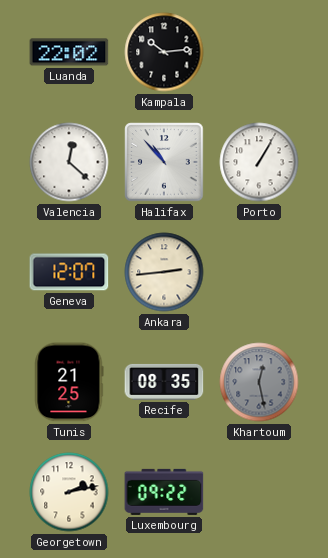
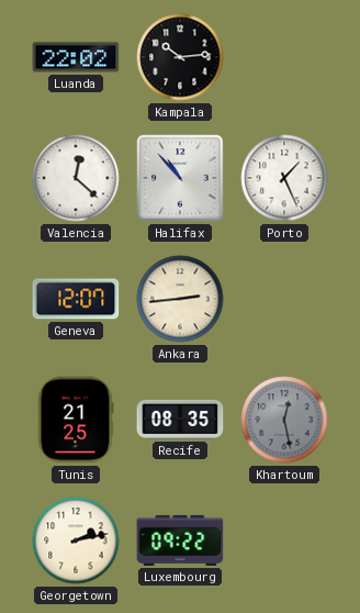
Porto: 1:05 -> 1:26
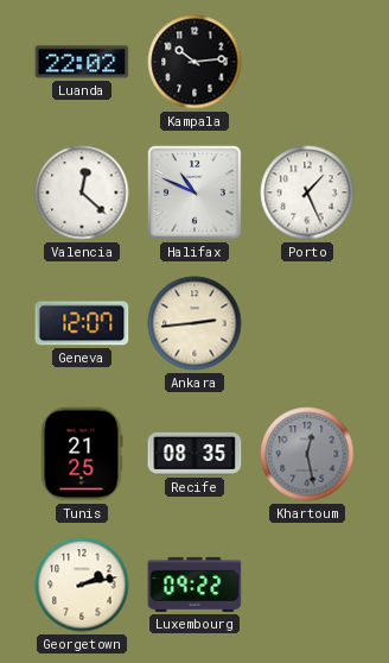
Halifax: 10:53 -> 10:49
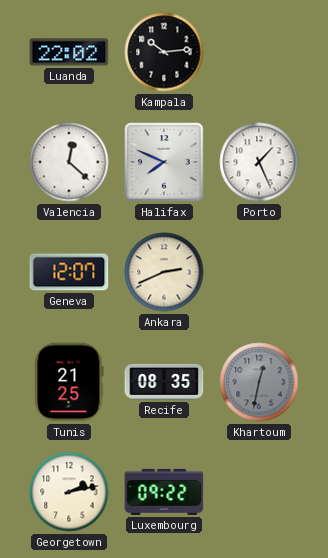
Halifax: 10:49 -> 7:49
Ankara: 2:44 -> 2:41
Khartoum: 12:28 -> 12:32
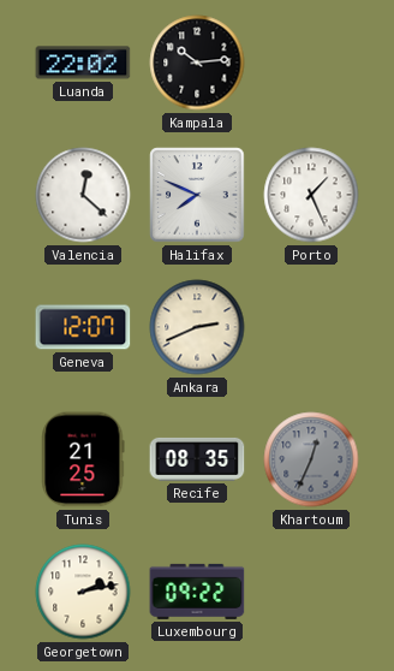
Khartoum: 12:32 -> 12:34
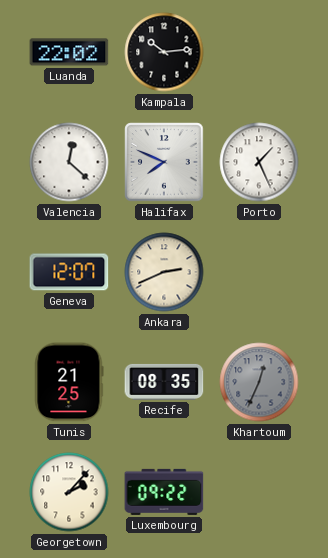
Georgetown: 2:13 -> 2:07
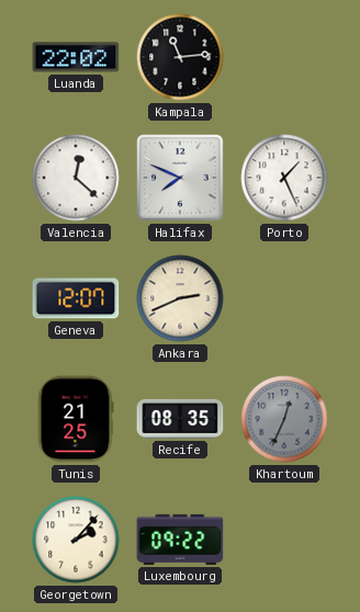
Kampala: 10:14 -> 11:14
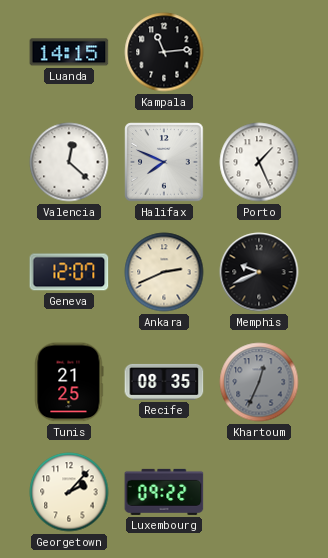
Luanda: 22:02 -> 14:15
Memphis: none -> 9:41
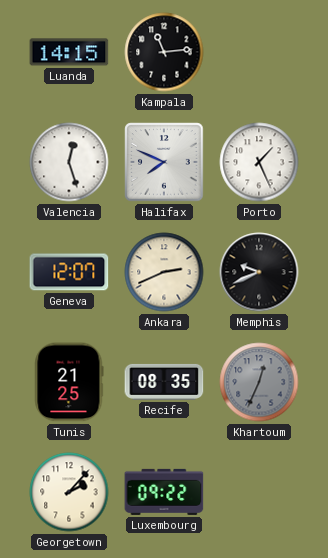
Valencia: 12:22 -> 12:27
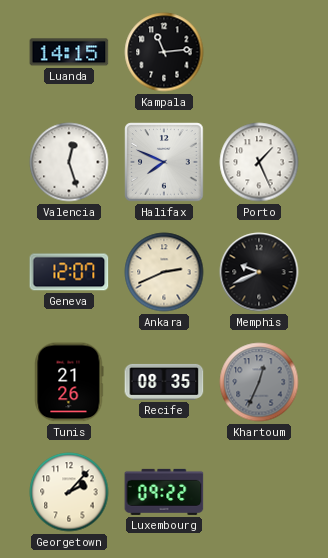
Tunis: 21:25 -> 21:26
